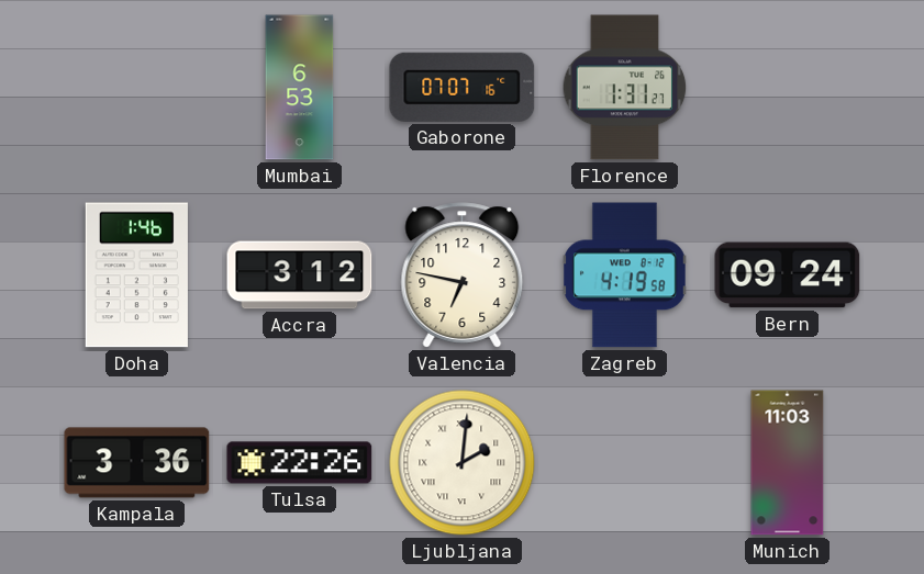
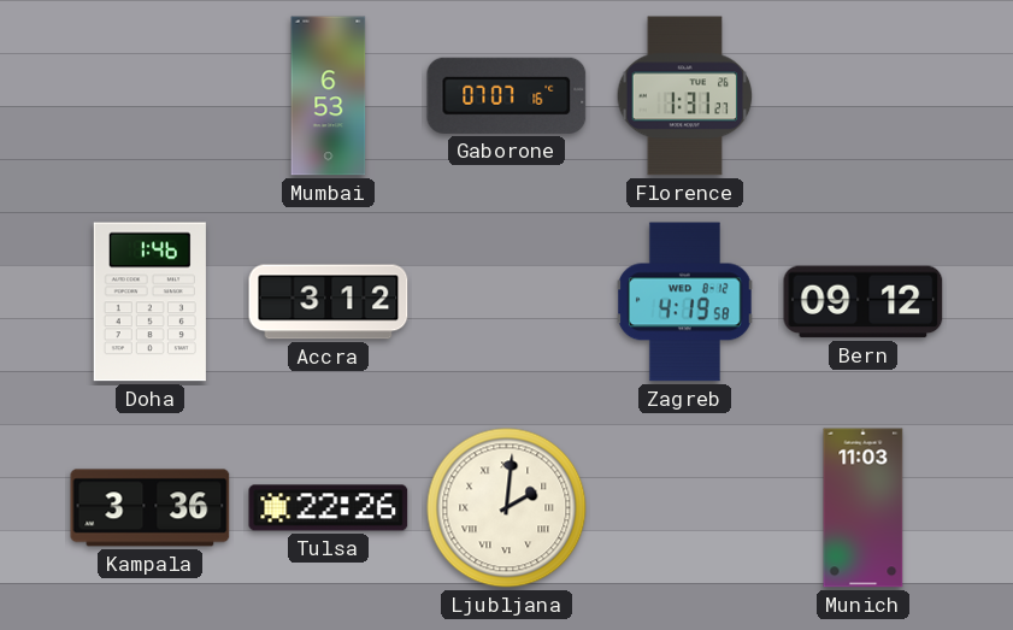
Valencia: 6:47 -> none
Bern: 09:24 -> 09:12
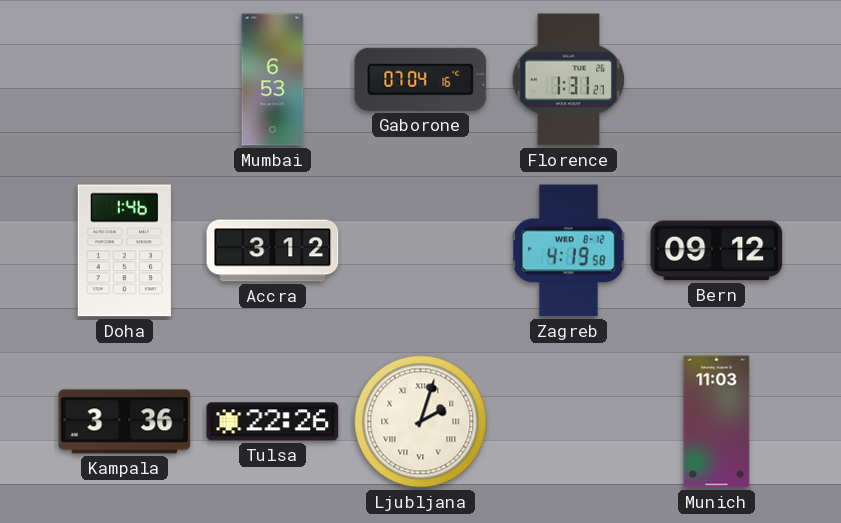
Gaborone: 07:07 -> 07:04
Ljubljana: 2:01 -> 2:03
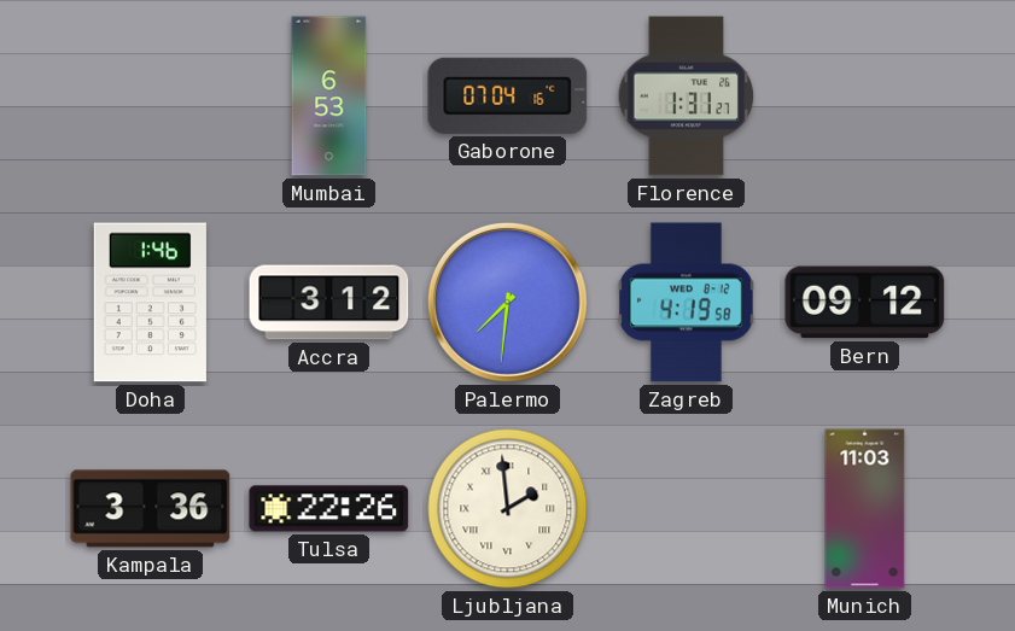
Palermo: none -> 7:31
Ljubljana: 2:03 -> 1:59
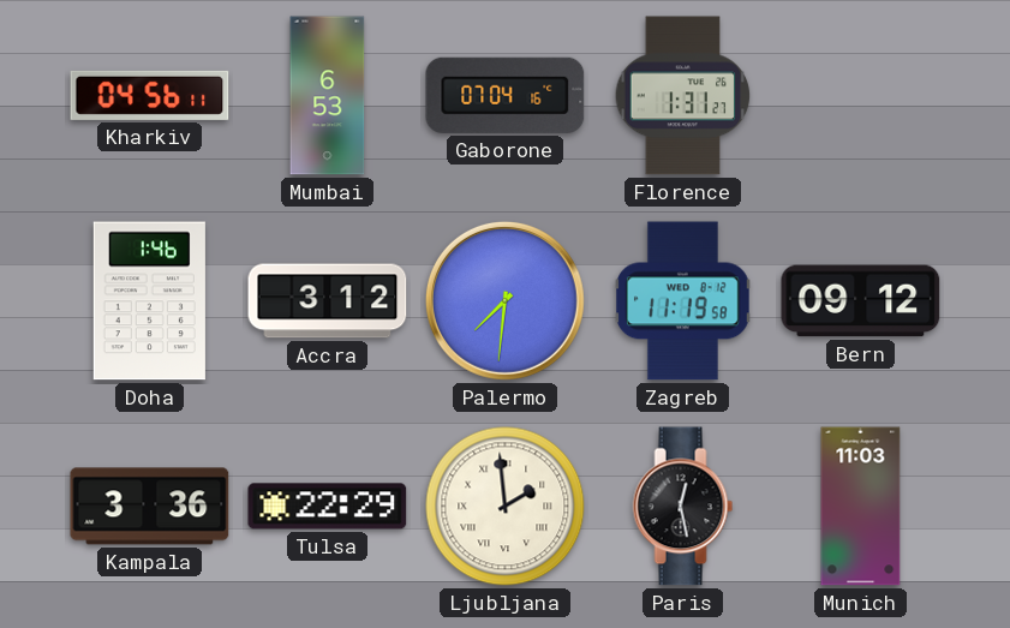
Kharkiv: none -> 04:56
Zagreb: 4:19 -> 11:19
Tulsa: 22:26 -> 22:29
Paris: none -> 12:28
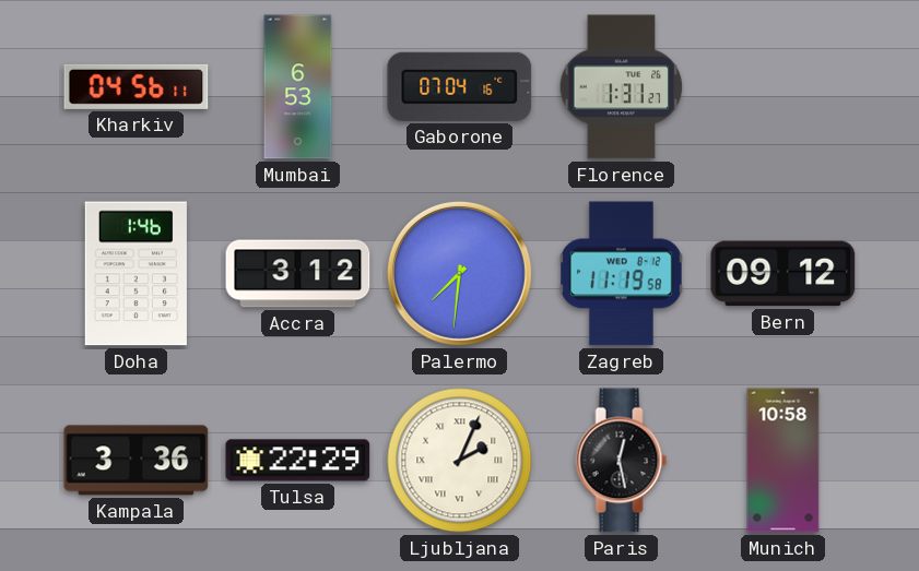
Ljubljana: 1:59 -> 2:04
Munich: 11:03 -> 10:58
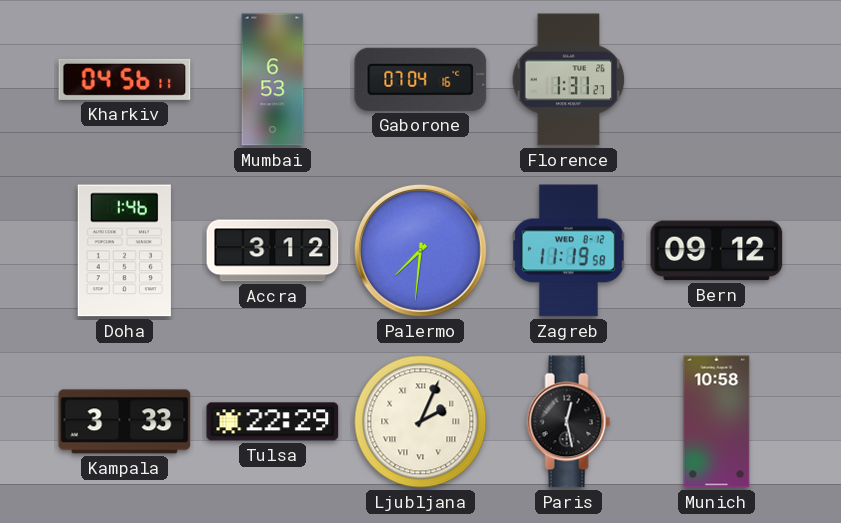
Kampala: 3:36 -> 3:33
